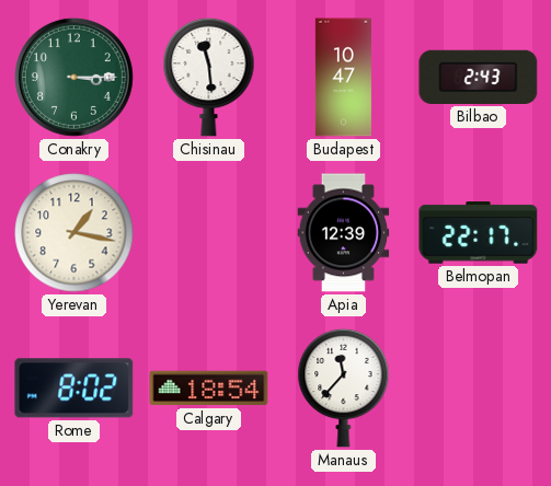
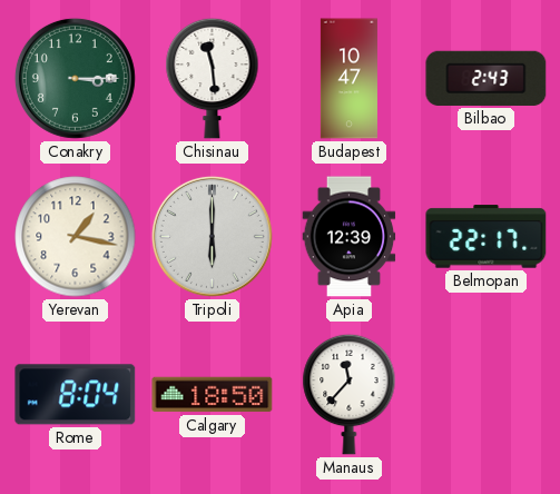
Tripoli: none -> 6:00
Rome: 8:02 -> 8:04
Calgary: 18:54 -> 18:50
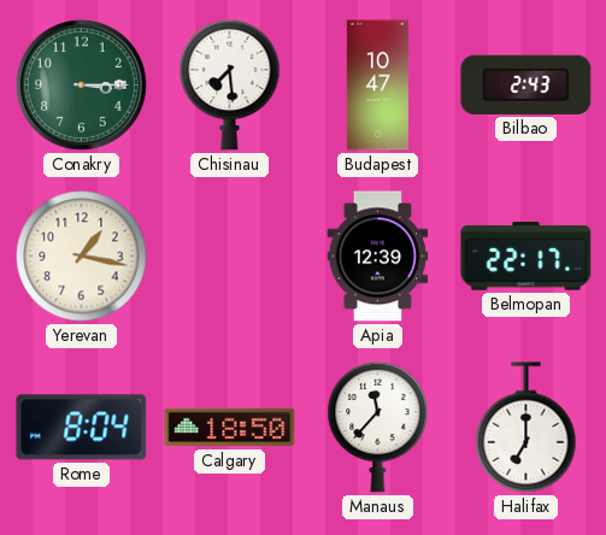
Chisinau: 11:29 -> 7:29
Tripoli: 6:00 -> none
Halifax: none -> 7:00
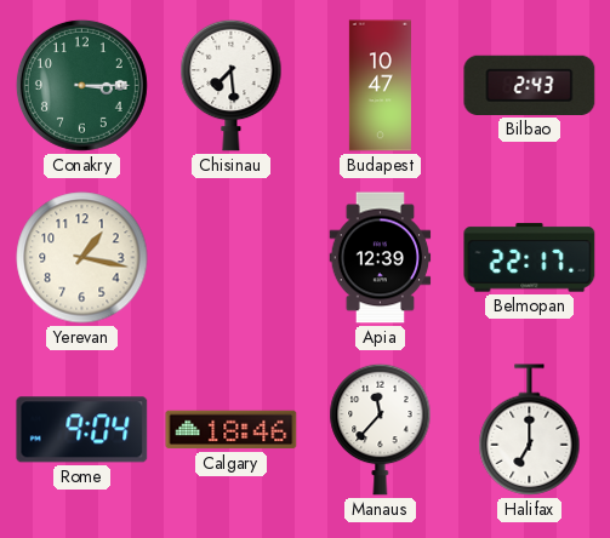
Rome: 8:04 -> 9:04
Calgary: 18:50 -> 18:46
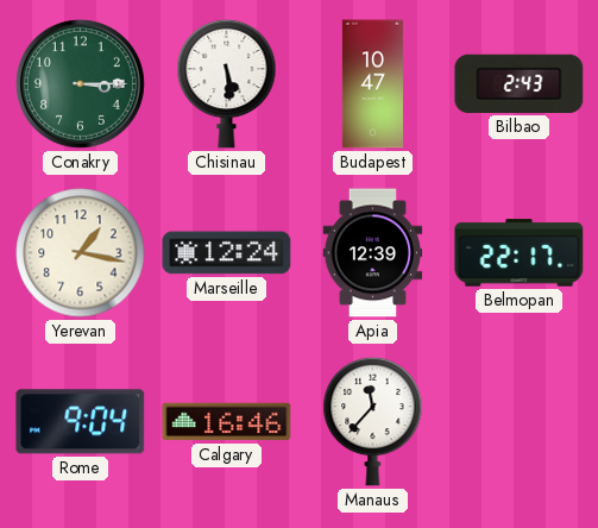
Chisinau: 7:29 -> 5:29
Marseille: none -> 12:24
Calgary: 18:46 -> 16:46
Halifax: 7:00 -> none
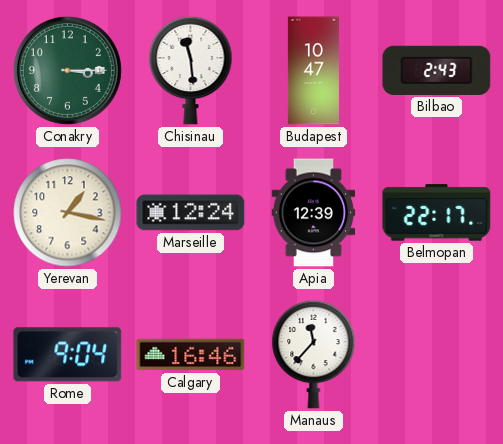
Chisinau: 5:29 -> 11:29
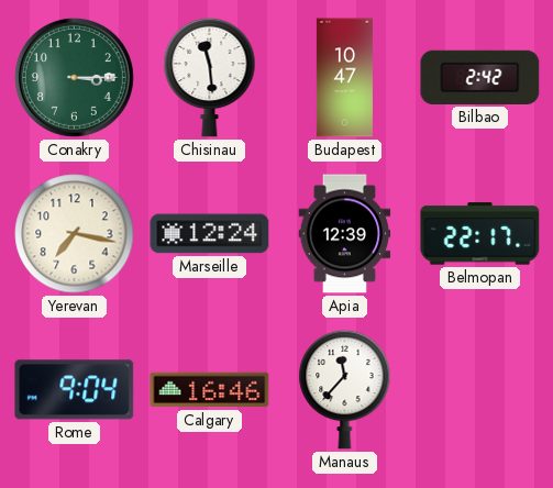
Bilbao: 2:43 -> 2:42
Yerevan: 1:17 -> 7:17
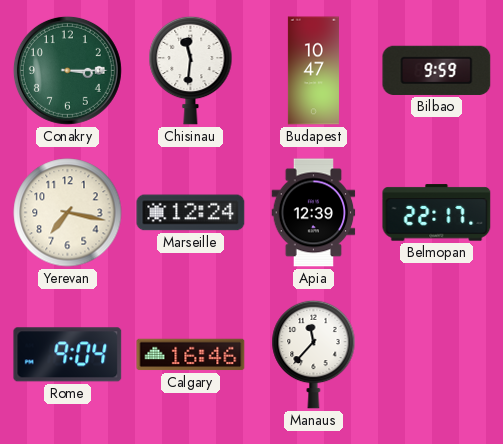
Chisinau: 11:29 -> 11:31
Bilbao: 2:42 -> 9:59
